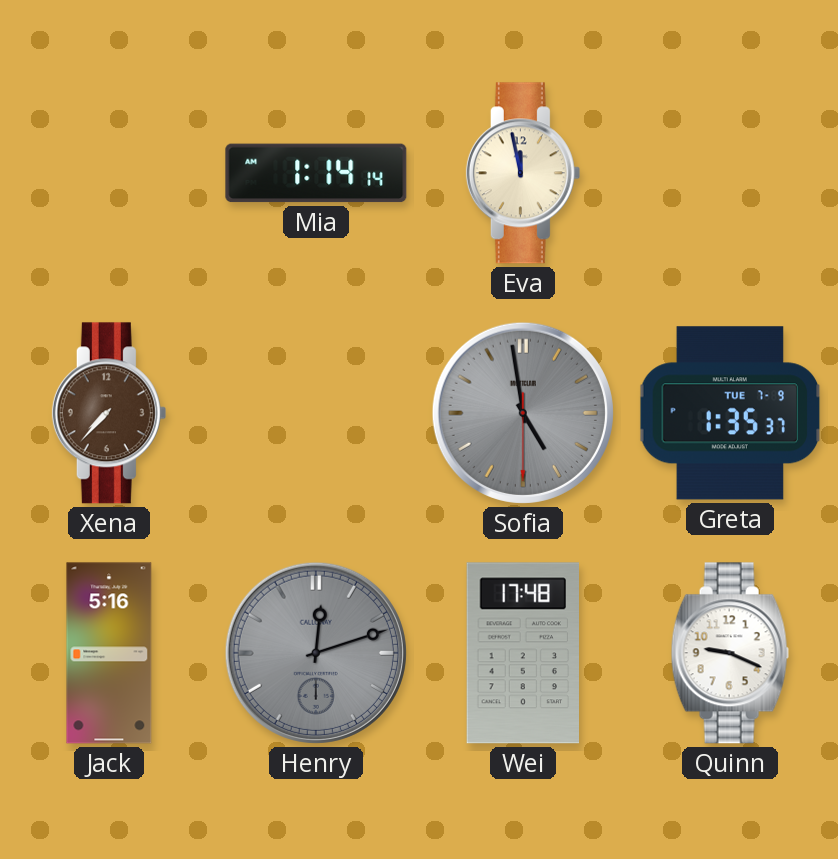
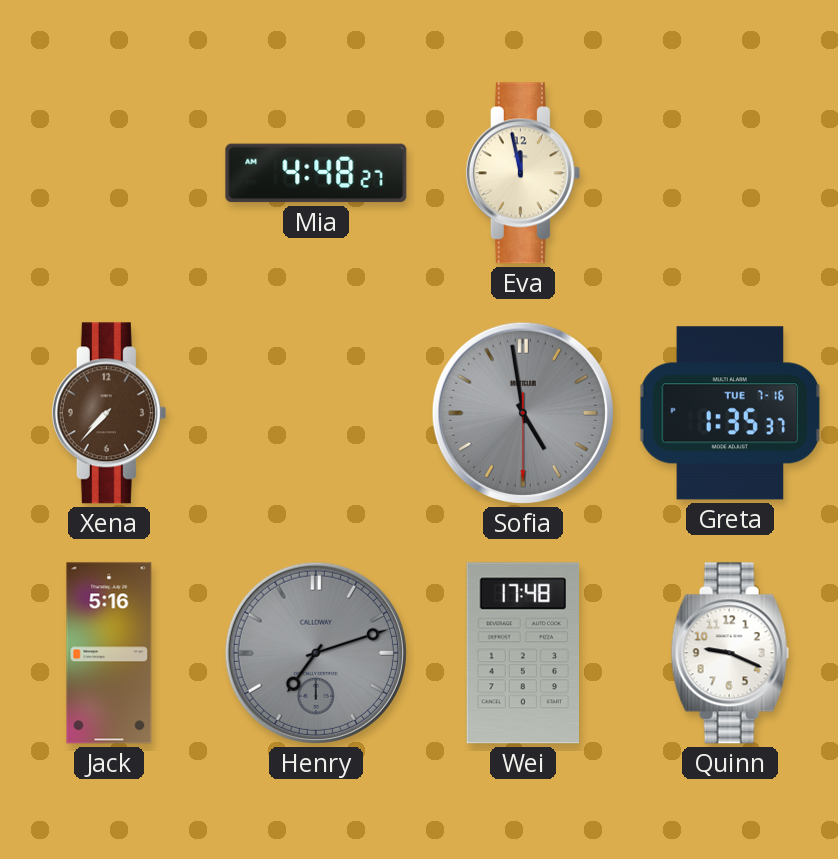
Mia: 1:14 -> 4:48
Greta date: TUE 7-9 -> TUE 7-16
Henry: 12:12 -> 7:12
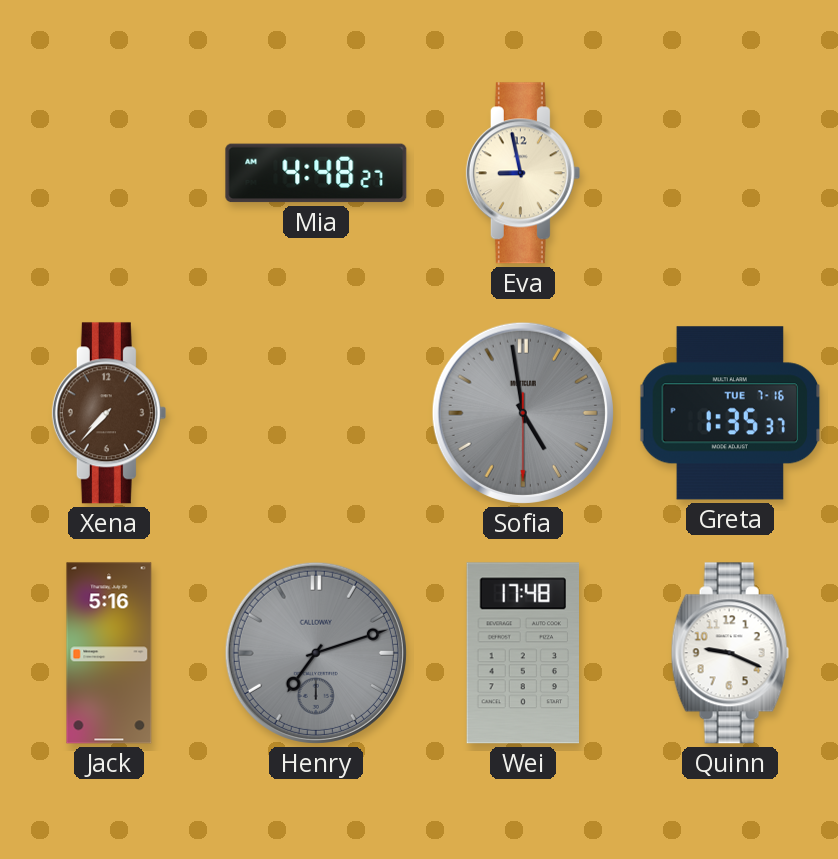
Eva: 11:58 -> 8:58
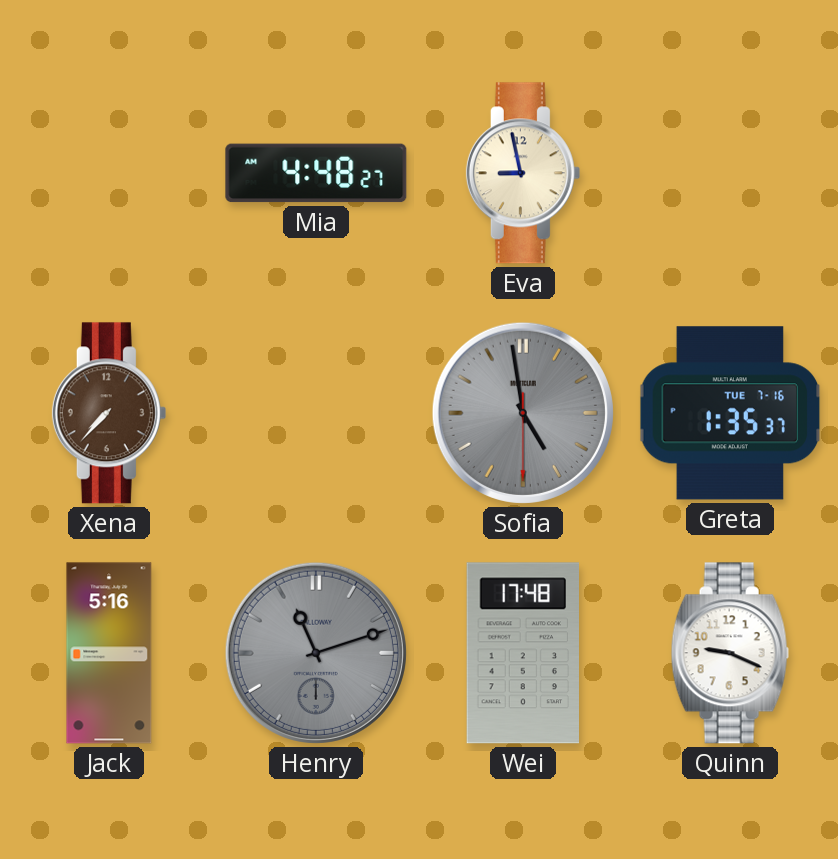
Henry: 7:12 -> 11:12
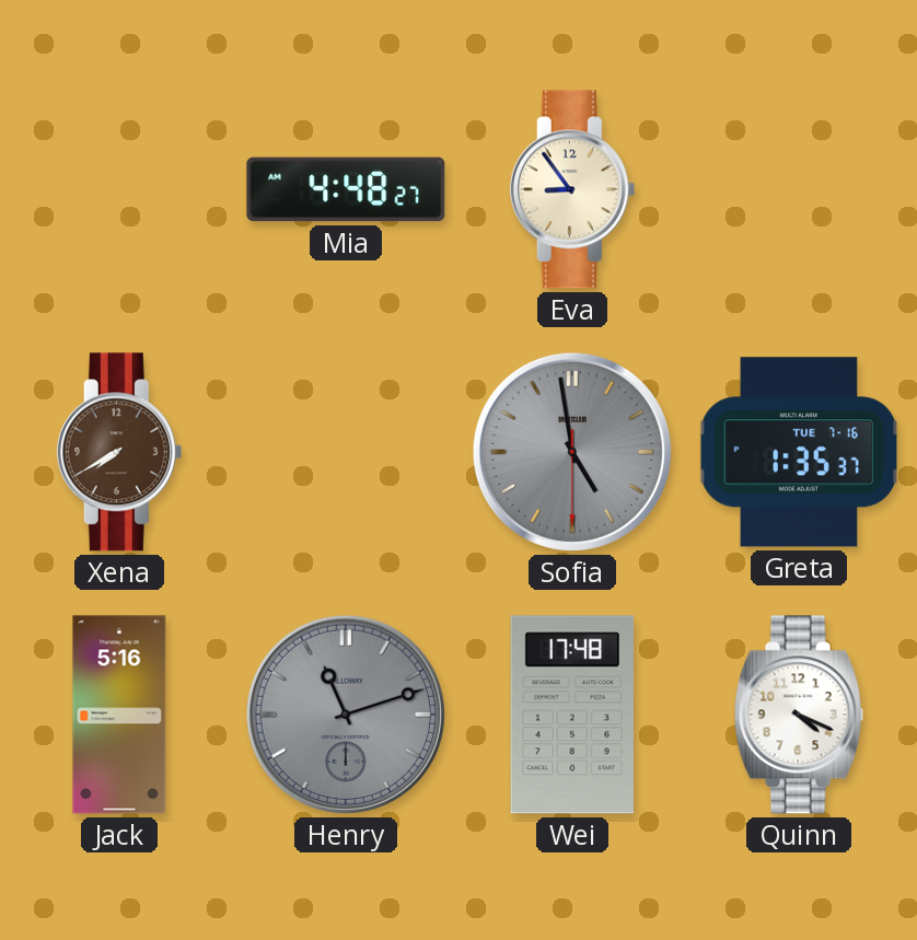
Eva: 8:58 -> 8:54
Xena: 7:37 -> 7:40
Quinn: 9:19 -> 4:19
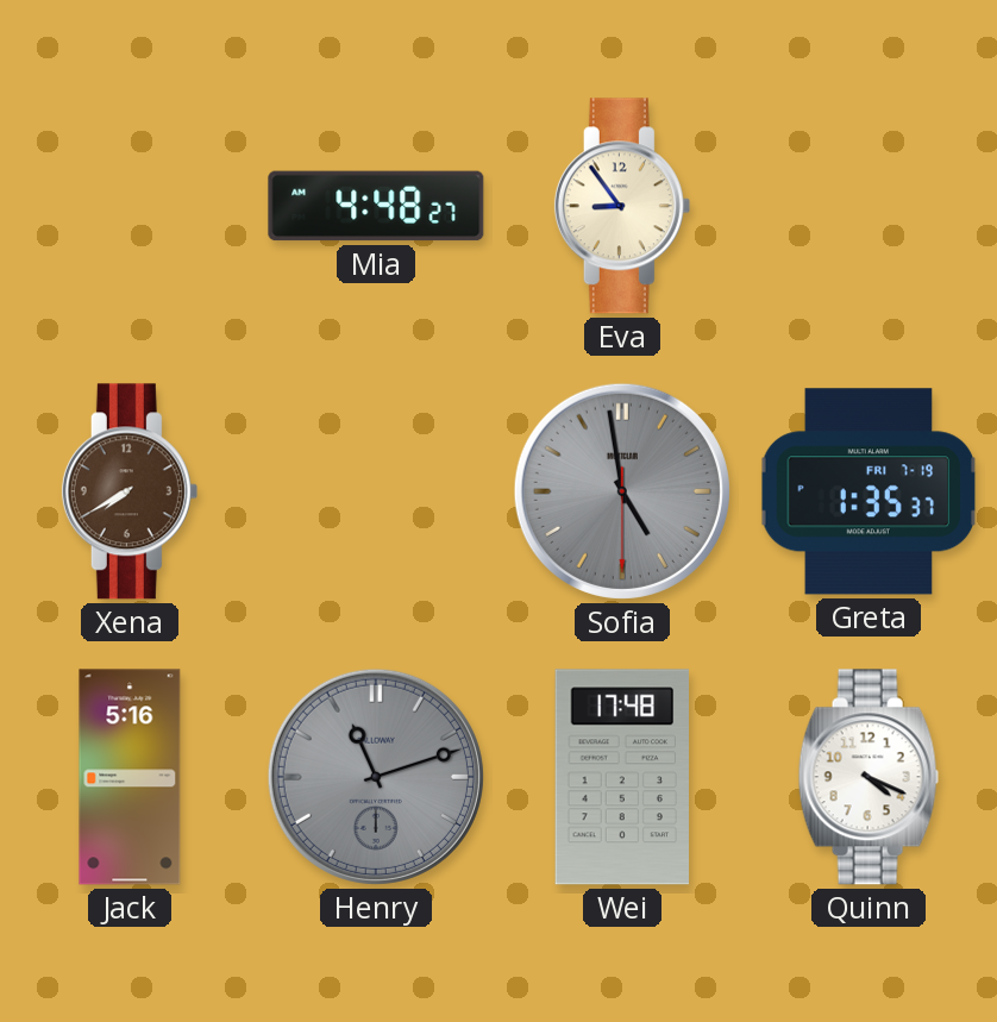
Greta date: TUE 7-16 -> FRI 7-19
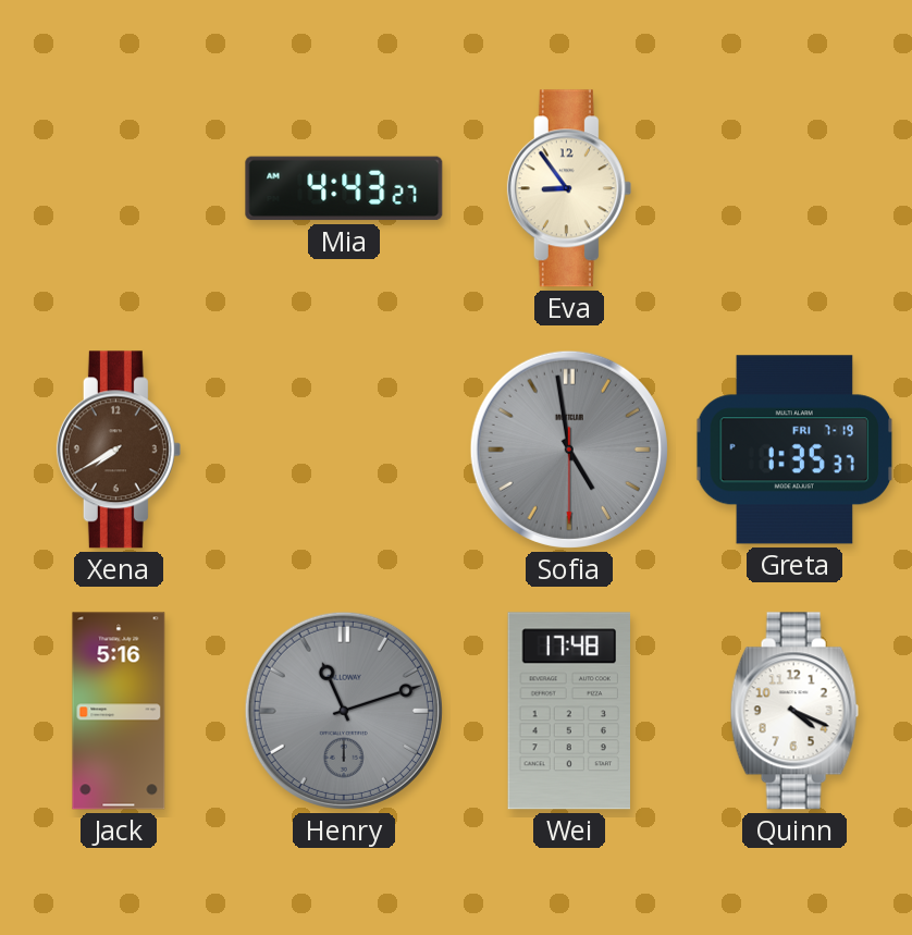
Mia: 4:48 -> 4:43
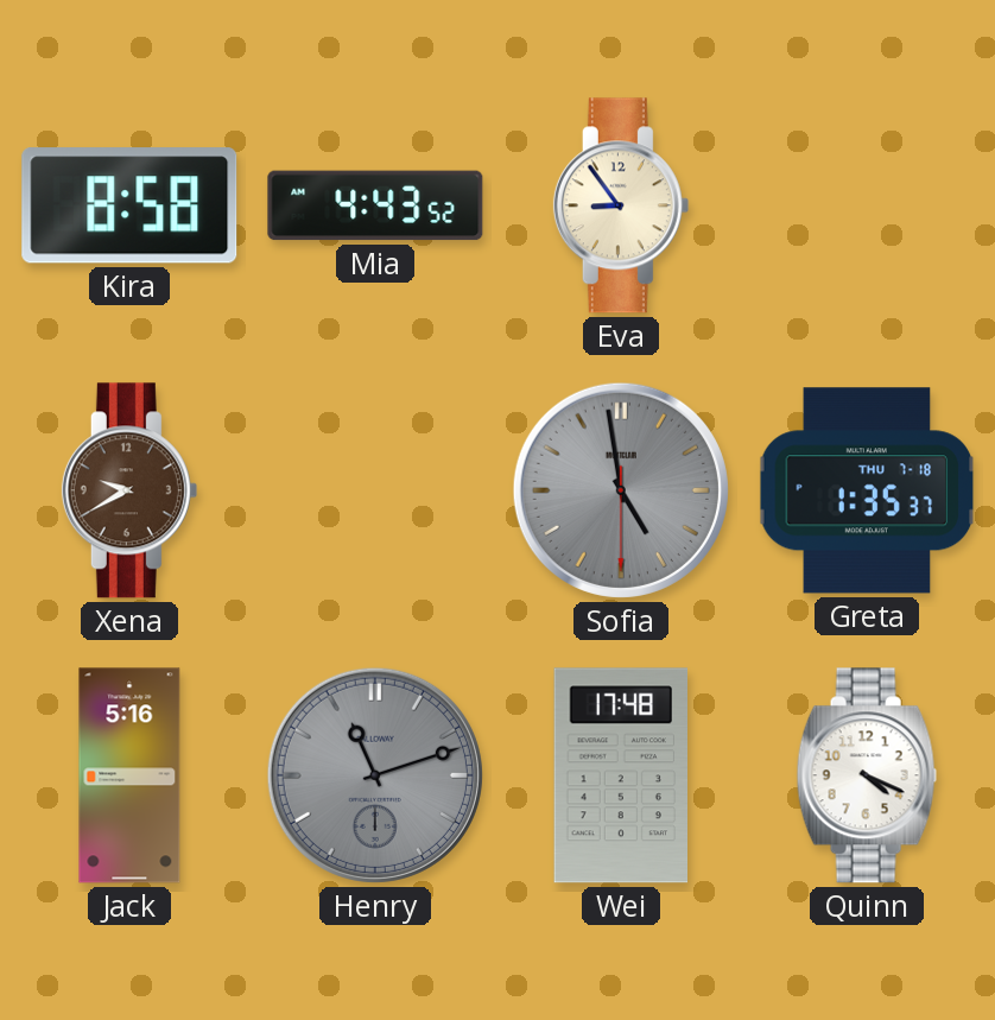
Kira: none -> 8:58
Mia: 4:43:27 -> 4:43:52
Xena: 7:40 -> 9:40
Greta date: FRI 7-19 -> THU 7-18
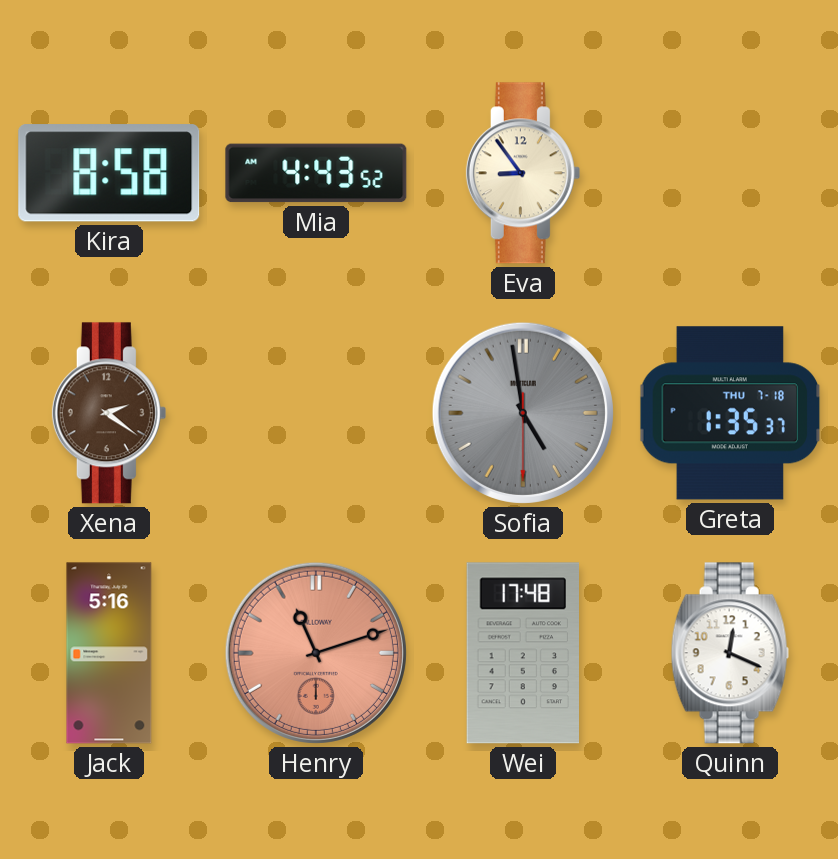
Xena: 9:40 -> 2:21
Henry dial: grey -> salmon
Quinn: 4:19 -> 12:19
